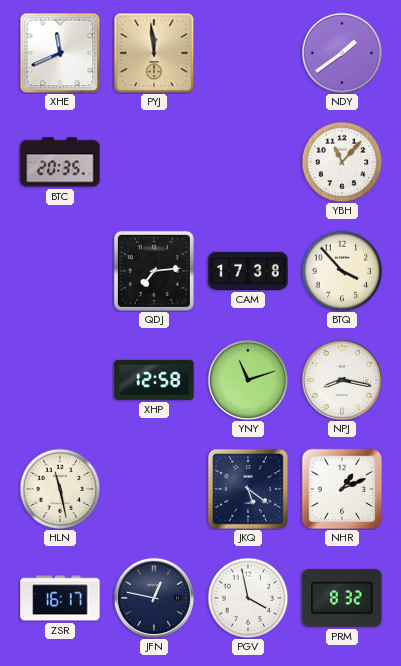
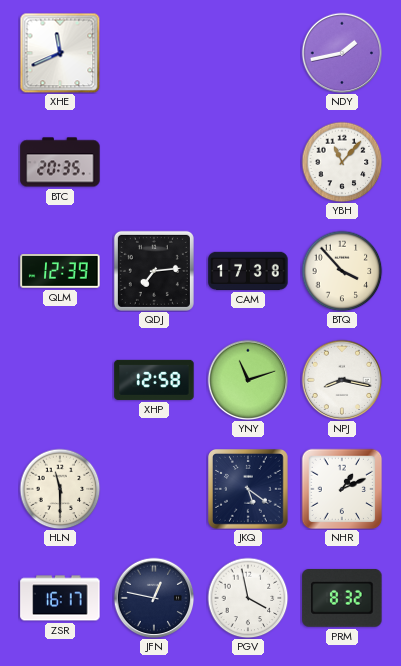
PYJ: 11:59 -> none
NDY: 1:39 -> 1:43
QLM: none -> 12:39
HLN: 11:28 -> 11:30
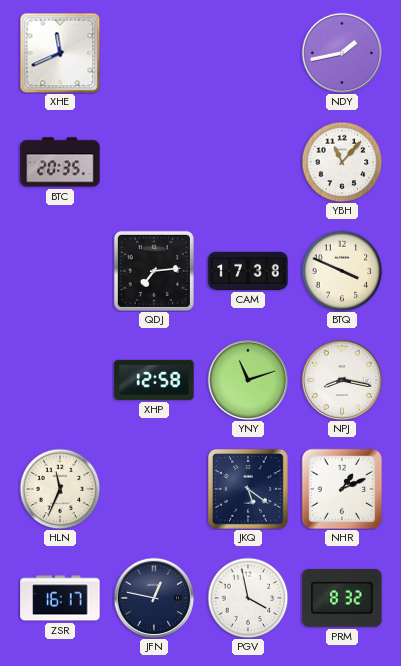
QLM: 12:39 -> none
BTQ: 3:53 -> 3:49
HLN: 11:30 -> 11:34
